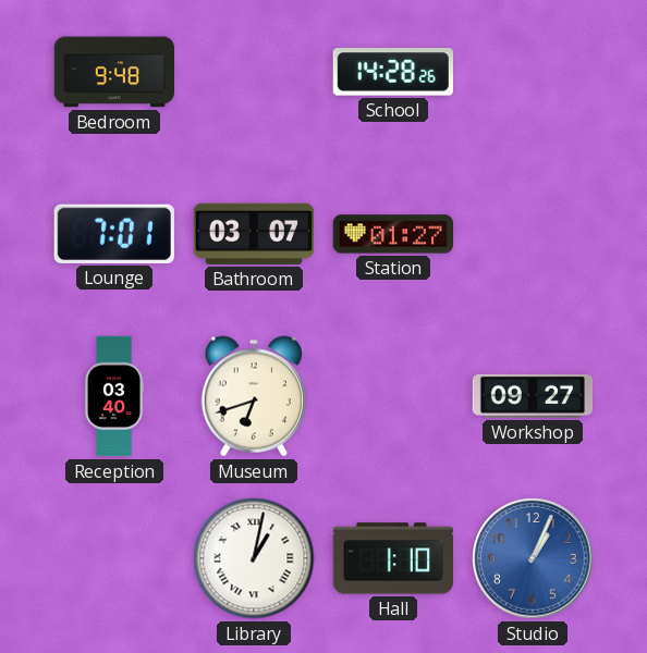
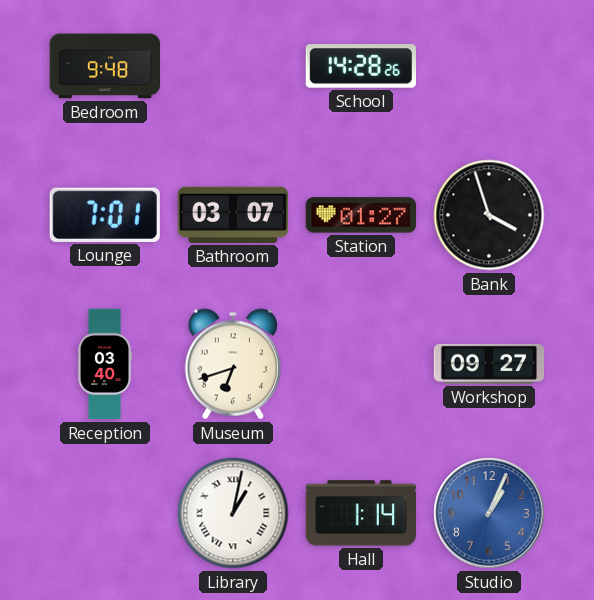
Bank: none -> 3:57
Hall: 1:10 -> 1:14
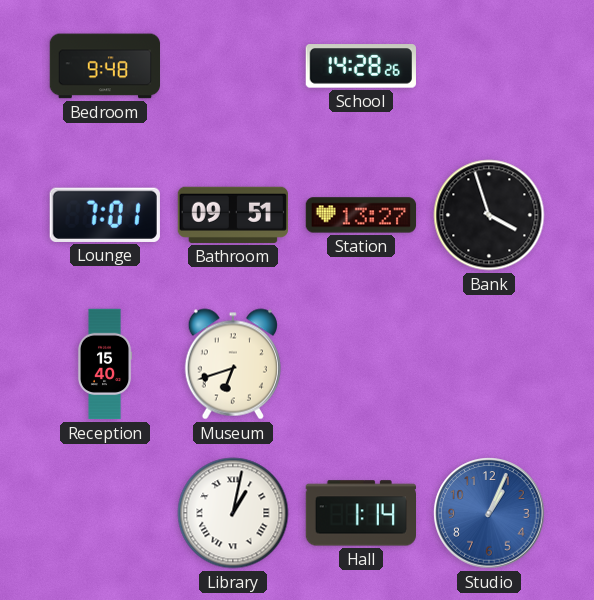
Bathroom: 03:07 -> 09:51
Station: 01:27 -> 13:27
Reception: 03:40 -> 15:40
Workshop: 09:27 -> none
